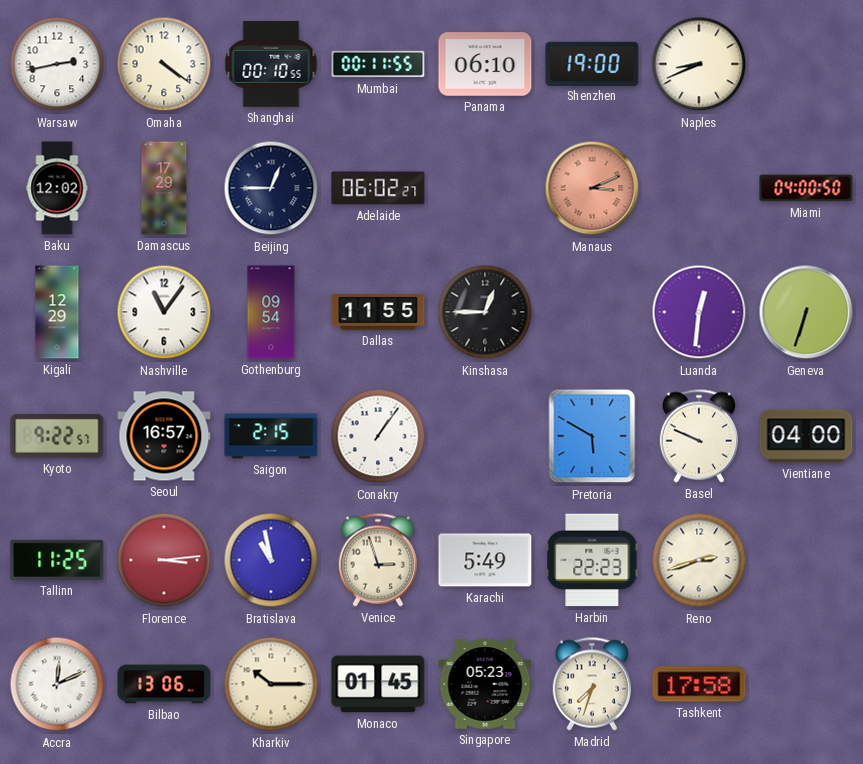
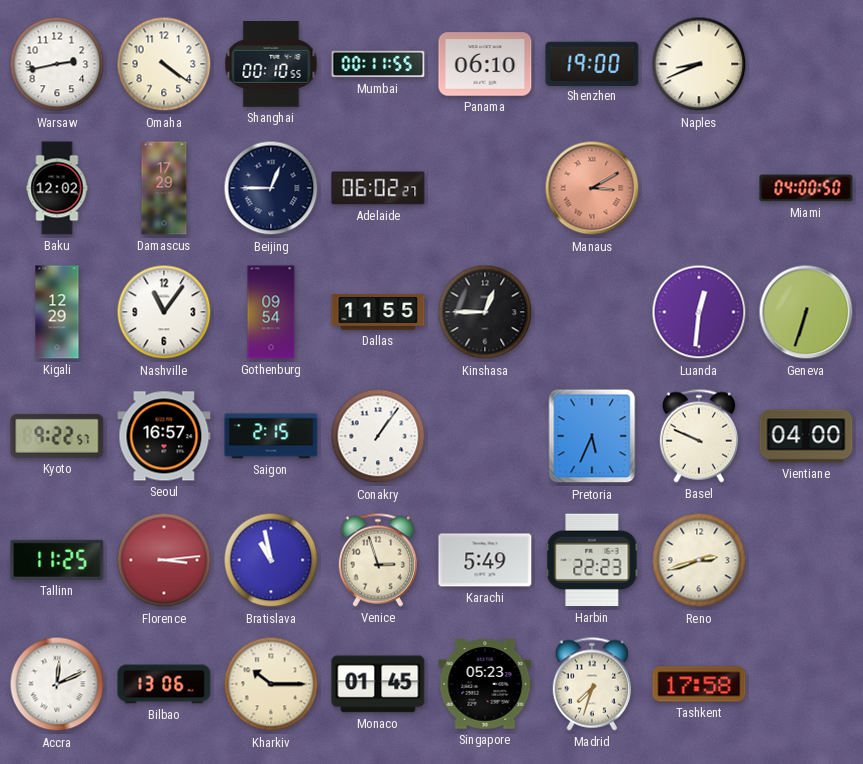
Manaus: 3:11 -> 3:10
Pretoria: 5:50 -> 5:34
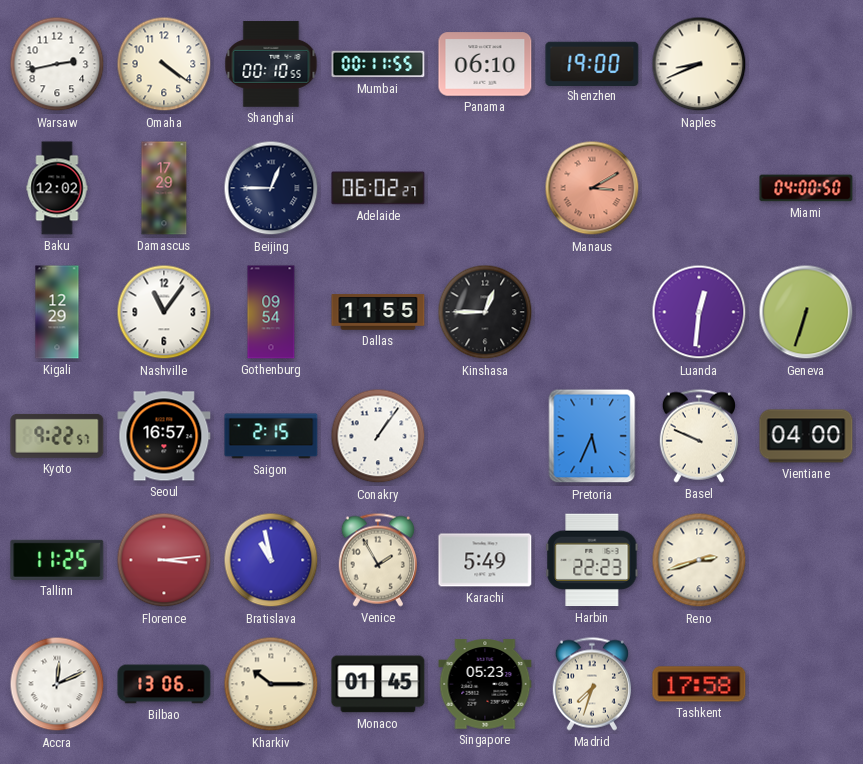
Venice: 2:57 -> 1:55
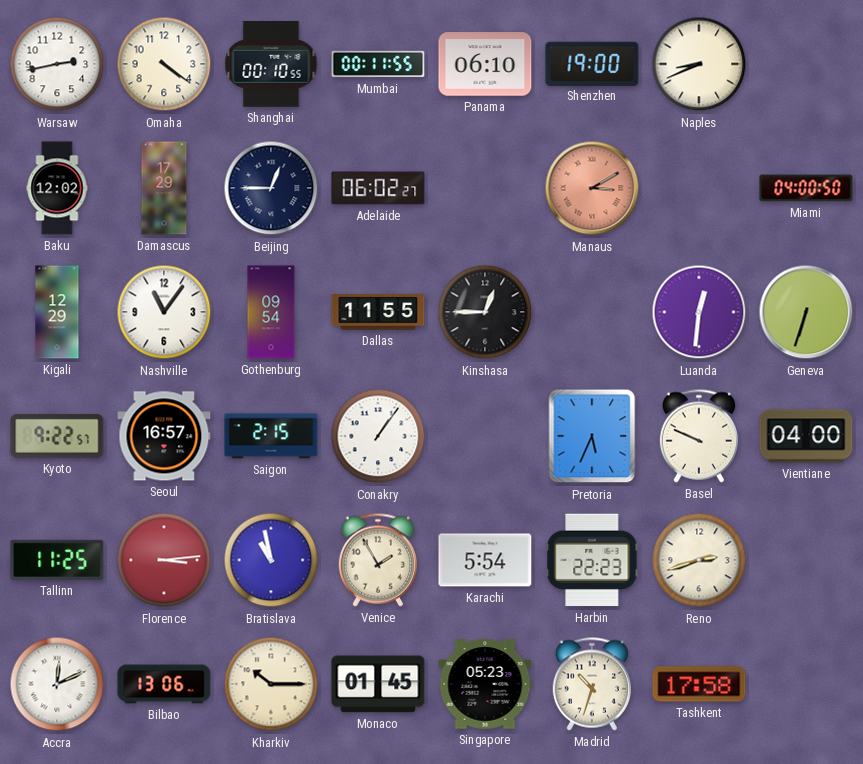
Karachi: 5:49 -> 5:54
Madrid: 7:33 -> 10:33
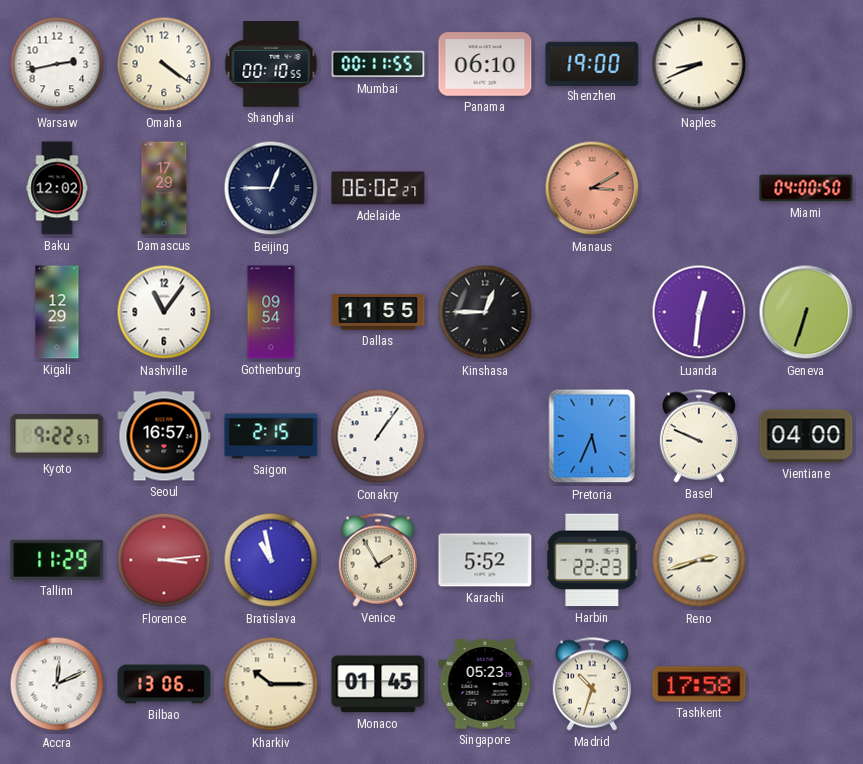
Tallinn: 11:25 -> 11:29
Karachi: 5:54 -> 5:52
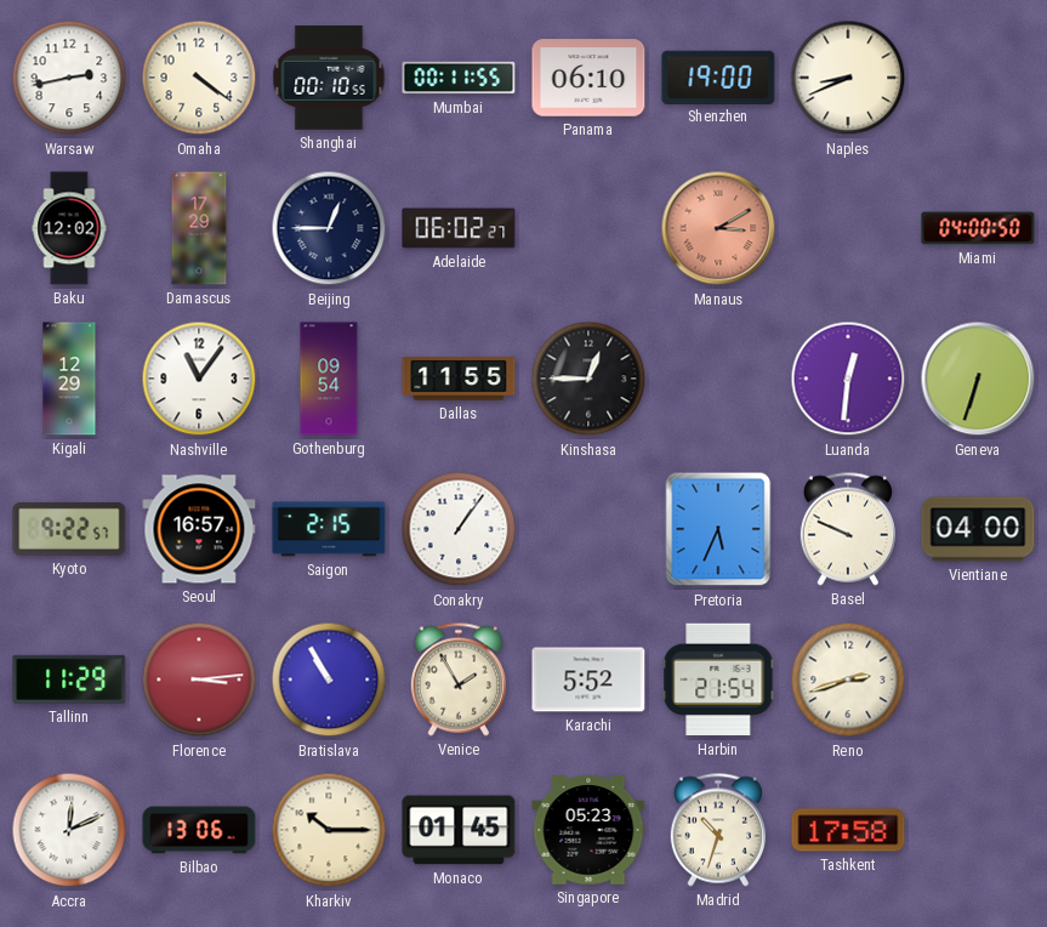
Bratislava: 10:58 -> 10:55
Harbin: 22:23 -> 21:54
